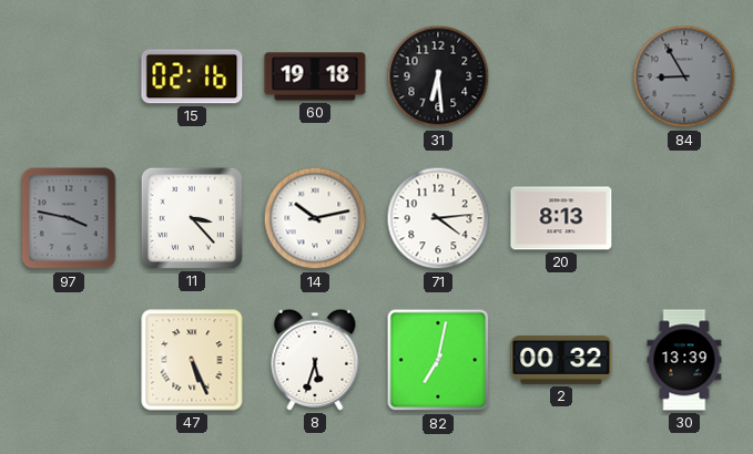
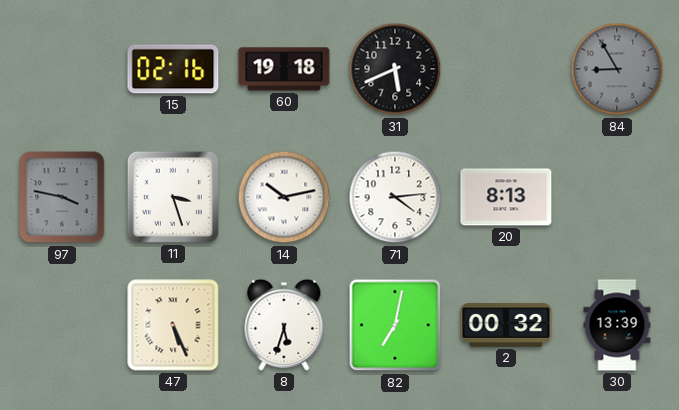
31: 6:29 -> 5:41
11: 3:23 -> 3:27
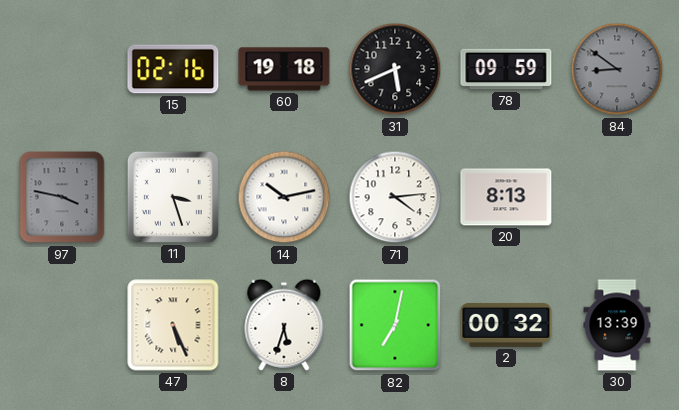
78: none -> 09:59
84: 8:55 -> 8:51
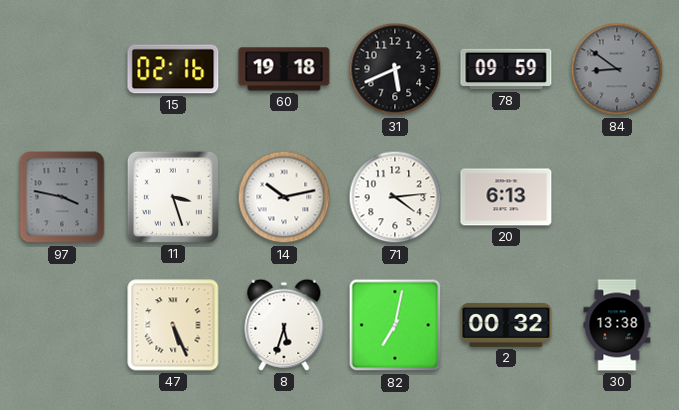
20: 8:13 -> 6:13
30: 13:39 -> 13:38
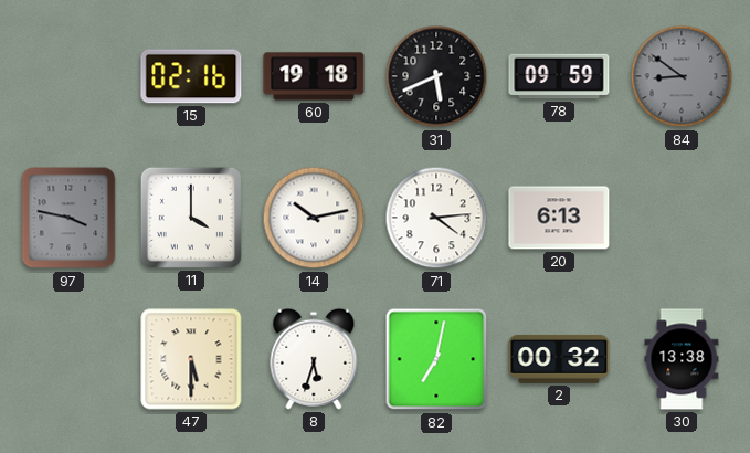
11: 3:27 -> 4:00
47: 5:26 -> 5:30
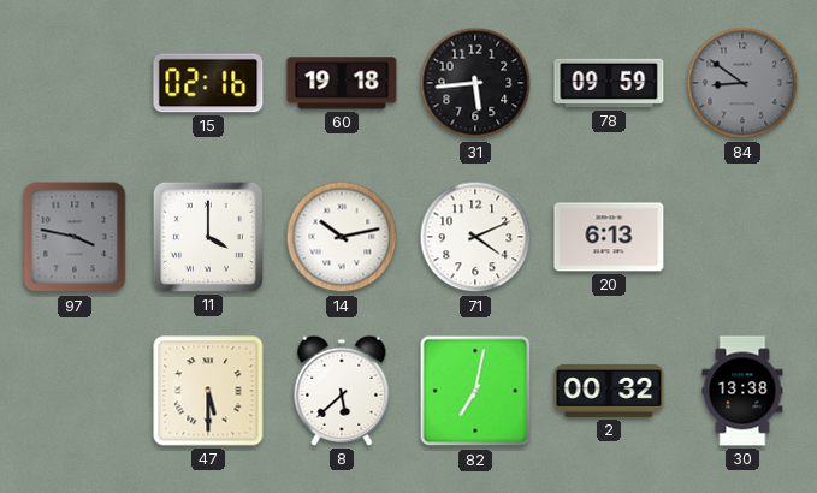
31: 5:41 -> 5:44
71: 4:14 -> 4:11
8: 5:33 -> 5:38
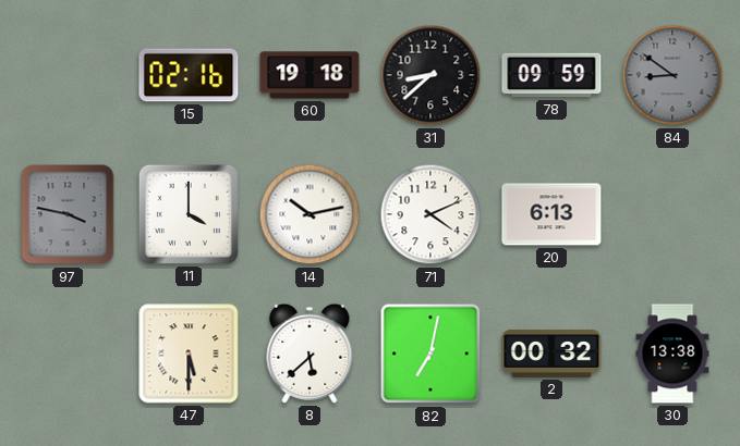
31: 5:44 -> 8:38
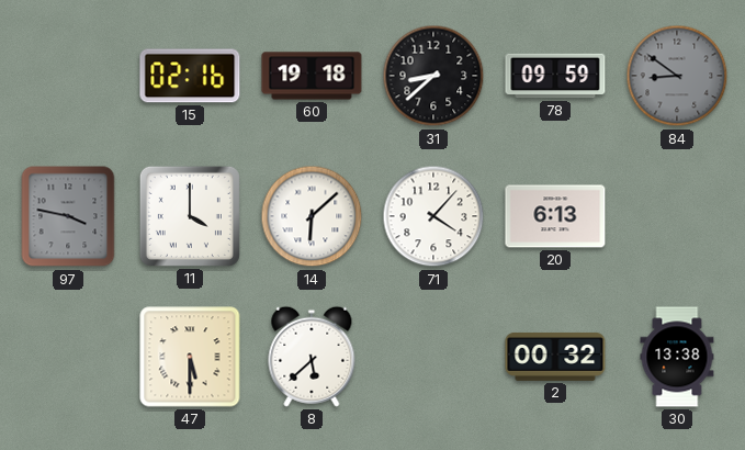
14: 10:13 -> 6:08
71: 4:11 -> 4:07
82: 7:02 -> none
